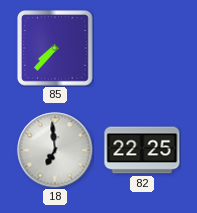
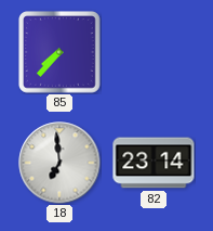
82: 22:25 -> 23:14
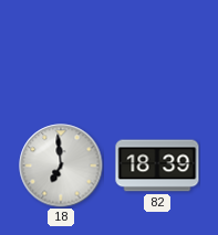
85: 7:37 -> none
82: 23:14 -> 18:39
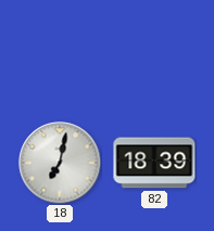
18: 6:59 -> 7:02
